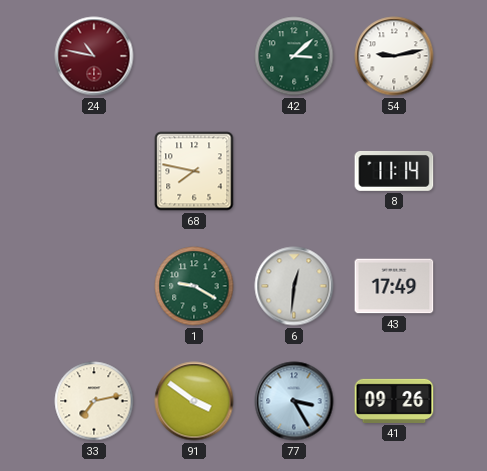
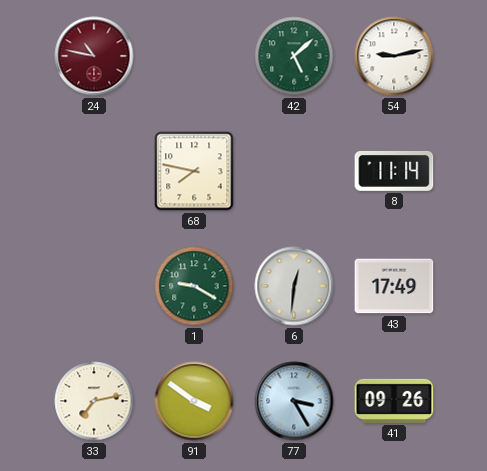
42: 3:08 -> 5:08
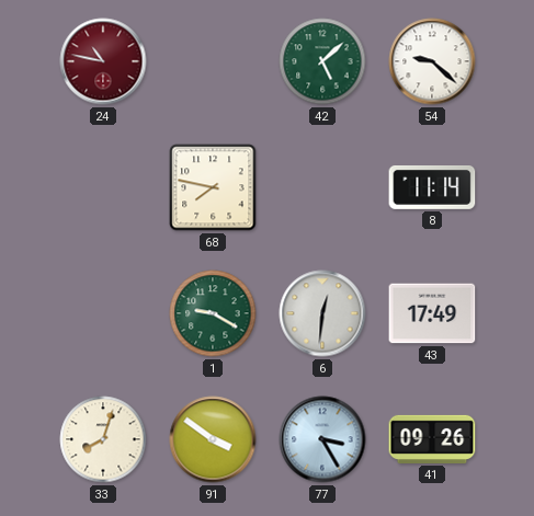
54: 9:13 -> 9:22
33: 7:13 -> 8:03
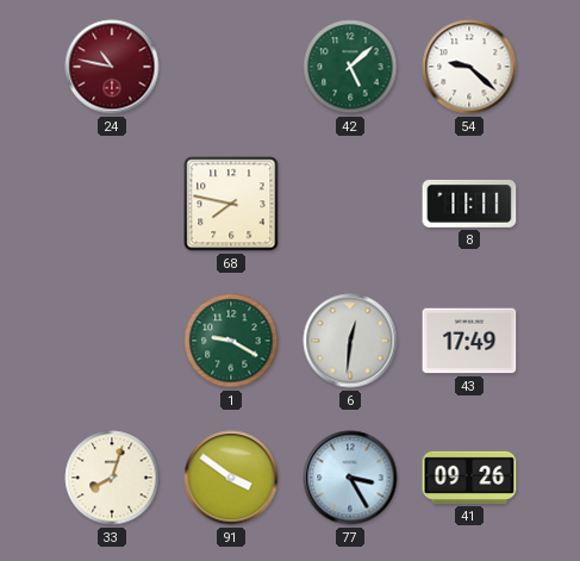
8: 11:14 -> 11:11
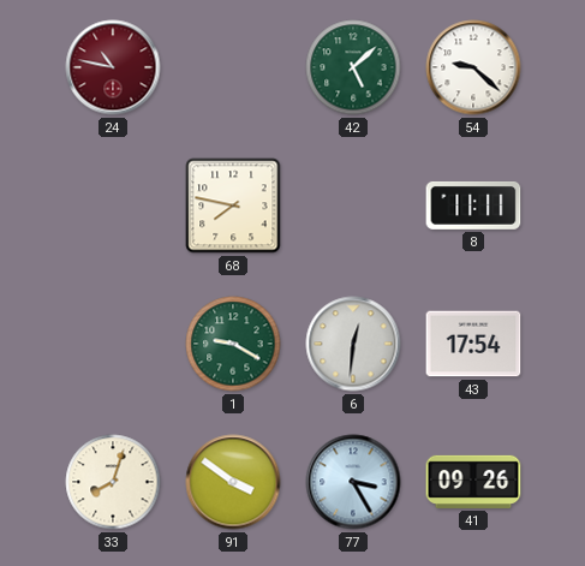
43: 17:49 -> 17:54
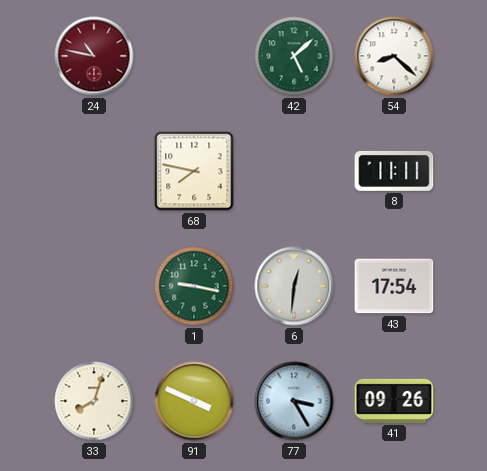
54: 9:22 -> 8:22
1: 9:20 -> 9:17
91: 3:51 -> 3:49
